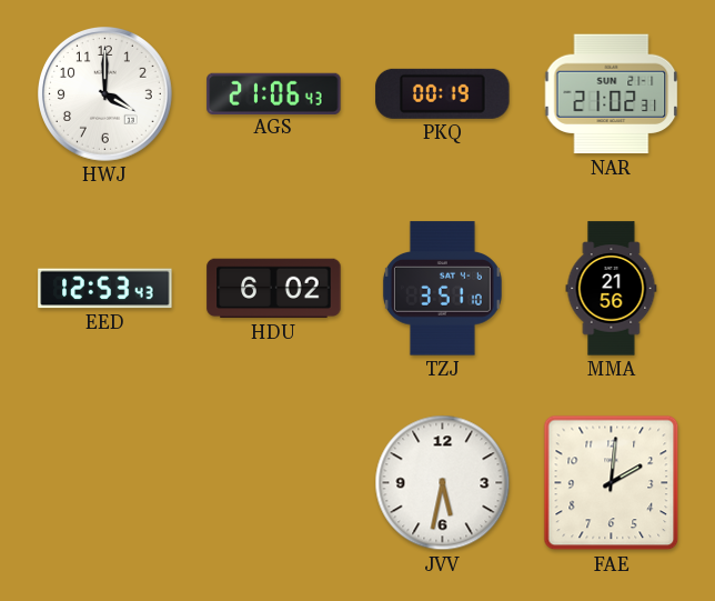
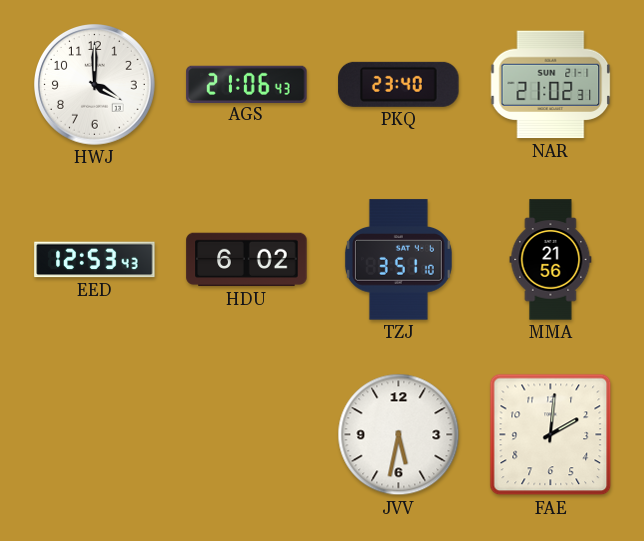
PKQ: 00:19 -> 23:40
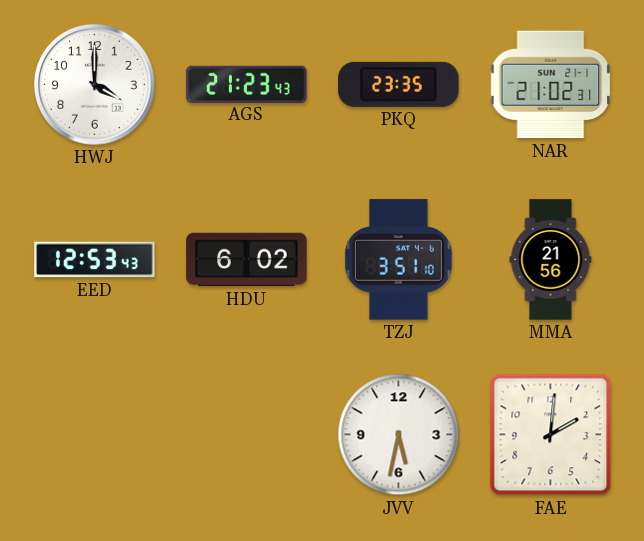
AGS: 21:06 -> 21:23
PKQ: 23:40 -> 23:35
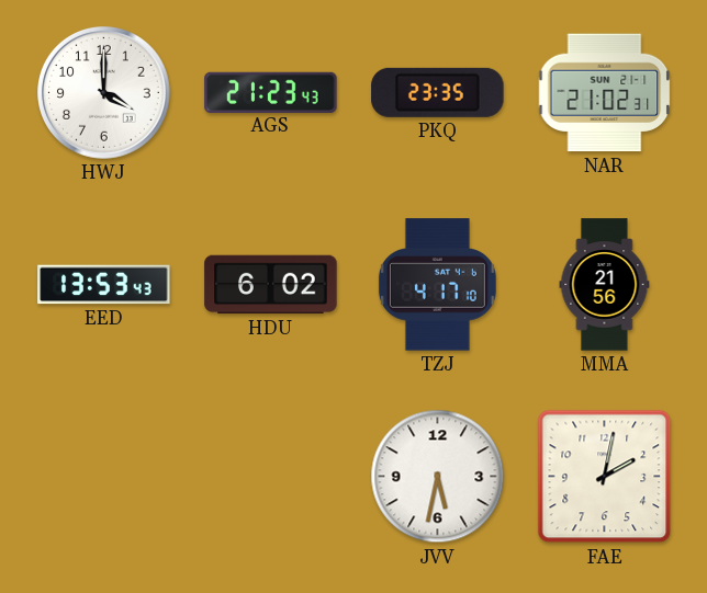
EED: 12:53 -> 13:53
TZJ: 3:51 -> 4:17
FAE: 2:01 -> 2:02
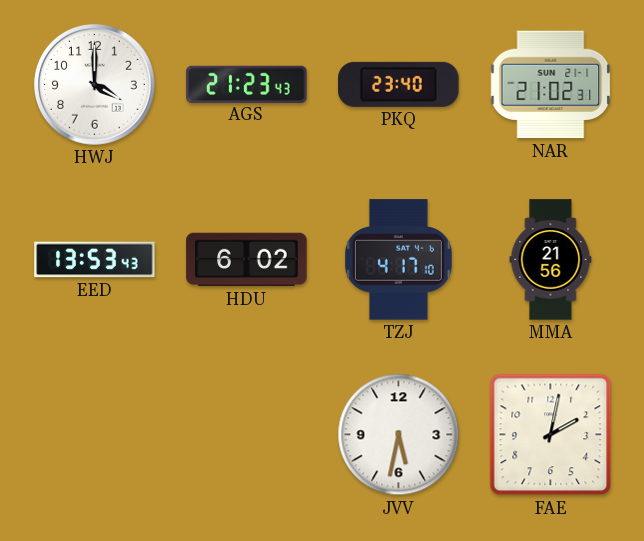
PKQ: 23:35 -> 23:40
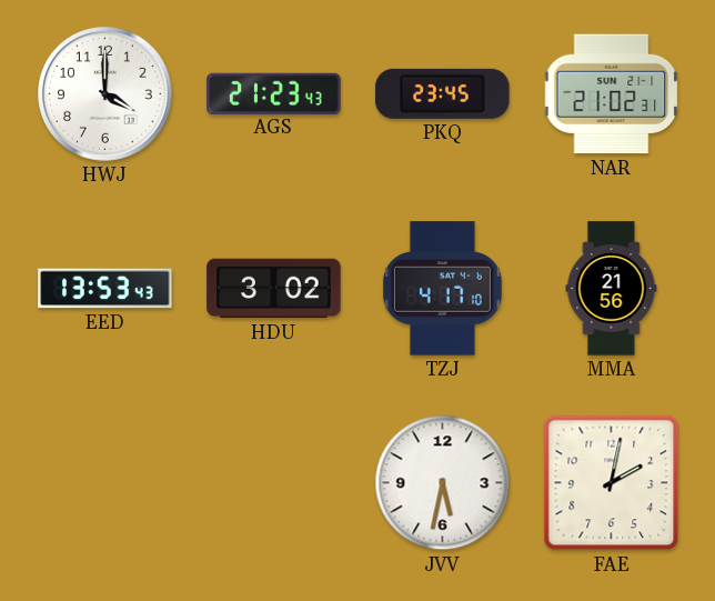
PKQ: 23:40 -> 23:45
HDU: 6:02 -> 3:02
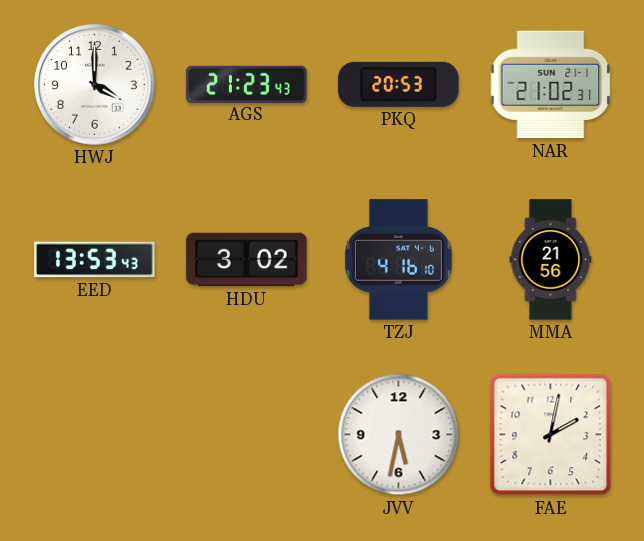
PKQ: 23:45 -> 20:53
TZJ: 4:17 -> 4:16
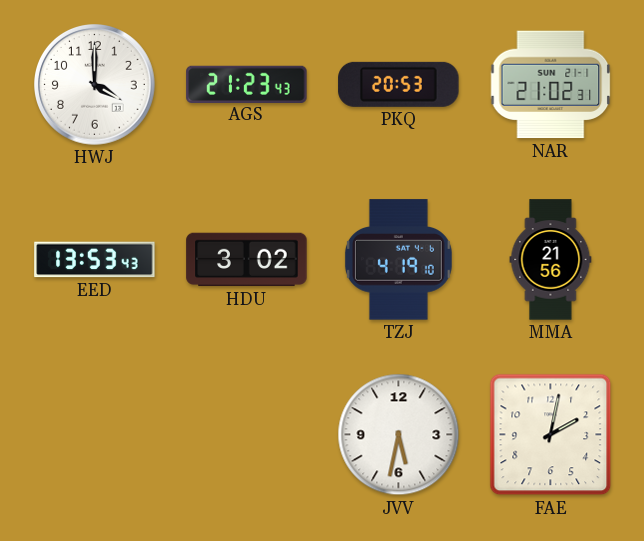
TZJ: 4:16 -> 4:19
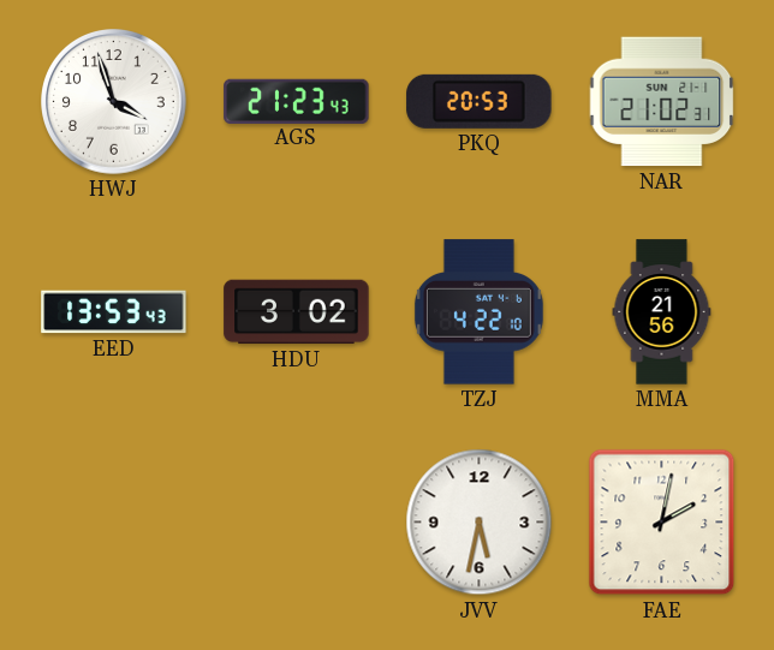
HWJ: 4:00 -> 3:57
TZJ: 4:19 -> 4:22
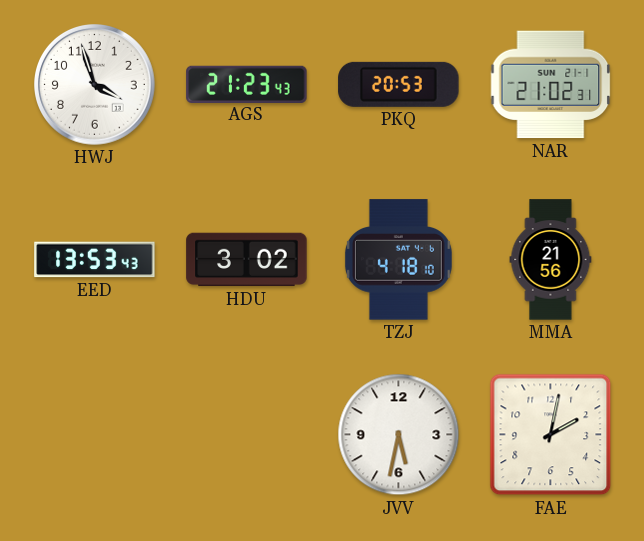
TZJ: 4:22 -> 4:18
